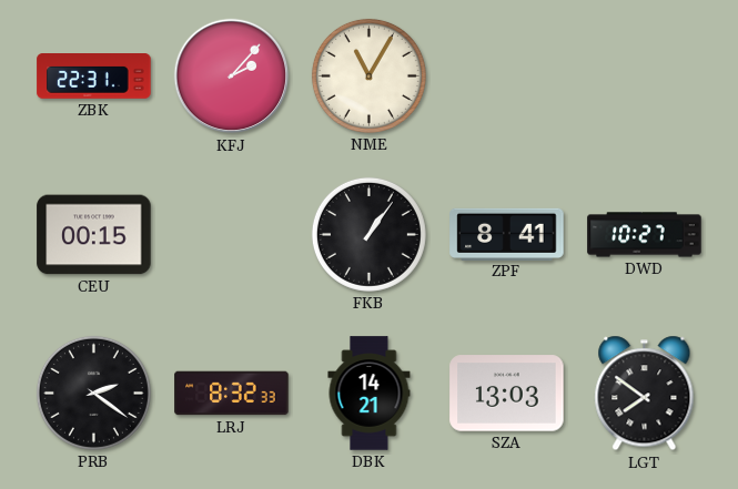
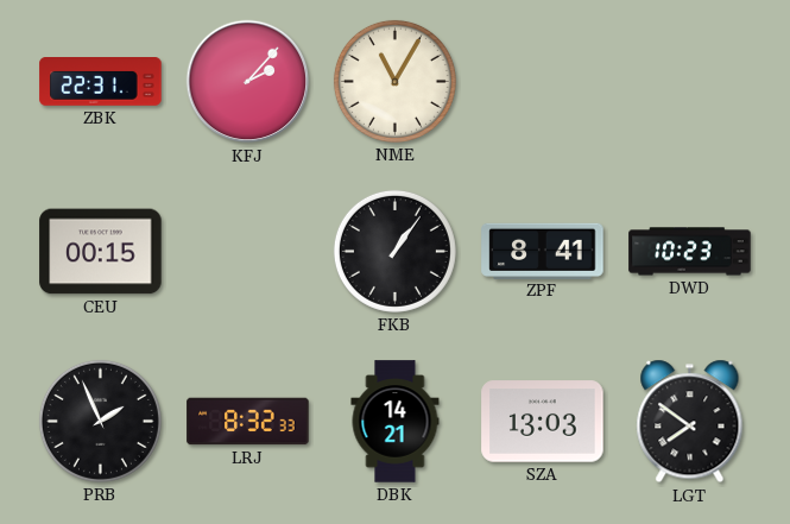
DWD: 10:27 -> 10:23
PRB: 2:21 -> 1:56
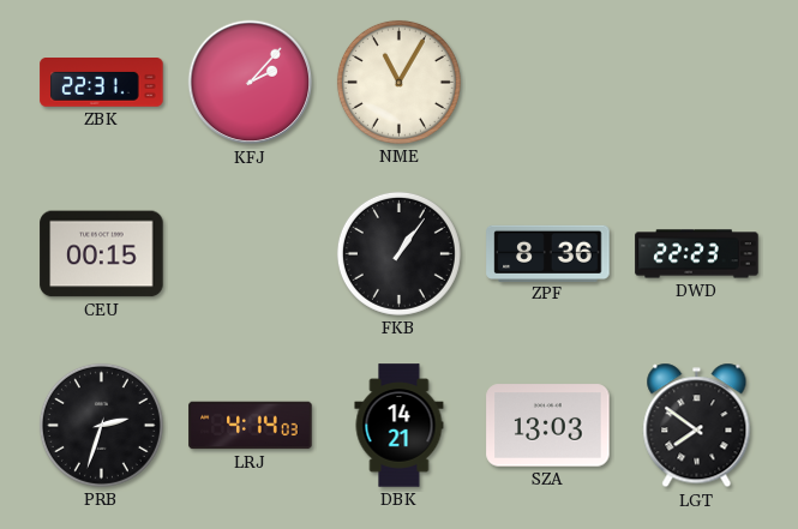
ZPF: 8:41 -> 8:36
DWD: 10:23 -> 22:23
PRB: 1:56 -> 2:33
LRJ: 8:32 -> 4:14
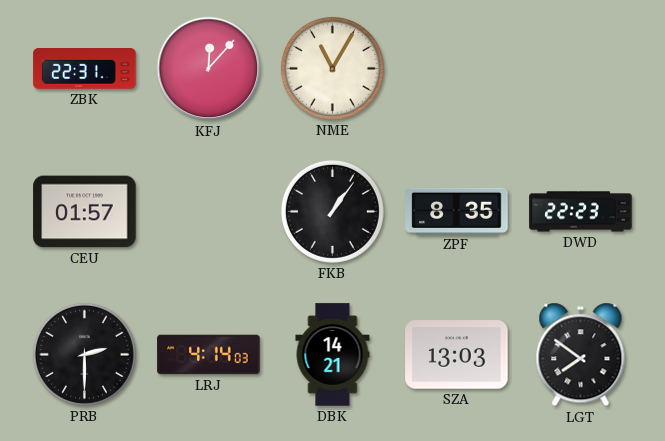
KFJ: 2:07 -> 12:07
CEU: 00:15 -> 01:57
ZPF: 8:36 -> 8:35
PRB: 2:33 -> 2:30
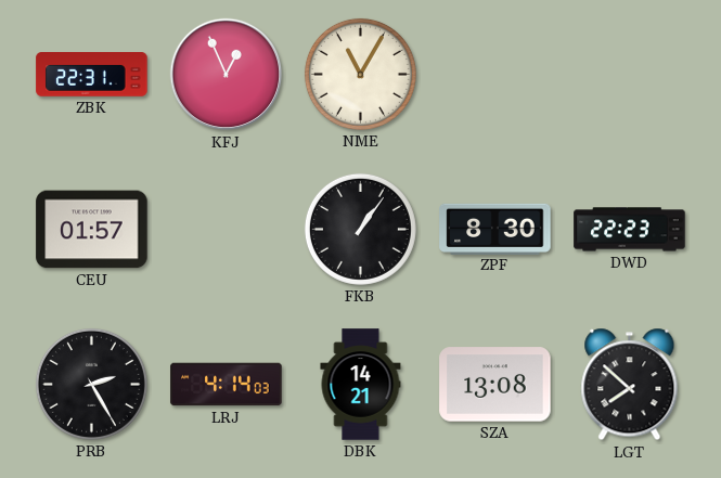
KFJ: 12:07 -> 12:56
ZPF: 8:35 -> 8:30
PRB: 2:30 -> 2:25
SZA: 13:03 -> 13:08
LGT: 7:51 -> 7:52
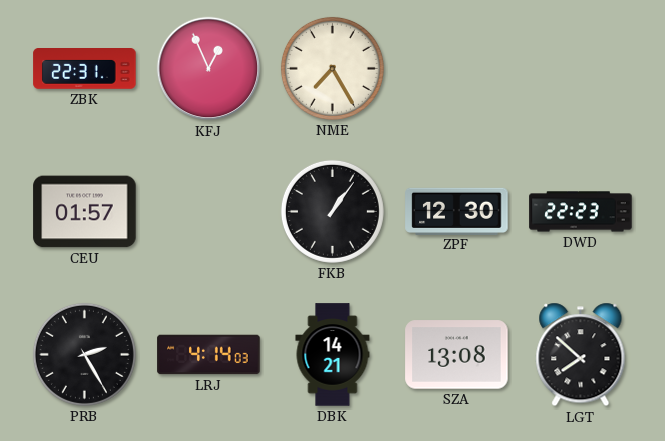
NME: 11:05 -> 7:25
ZPF: 8:30 -> 12:30
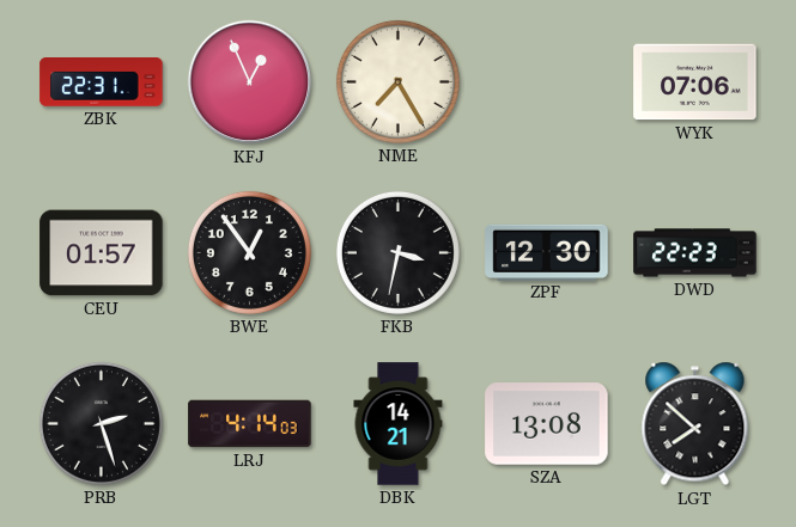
WYK: none -> 07:06
BWE: none -> 12:54
FKB: 1:06 -> 3:32
PRB: 2:25 -> 2:27
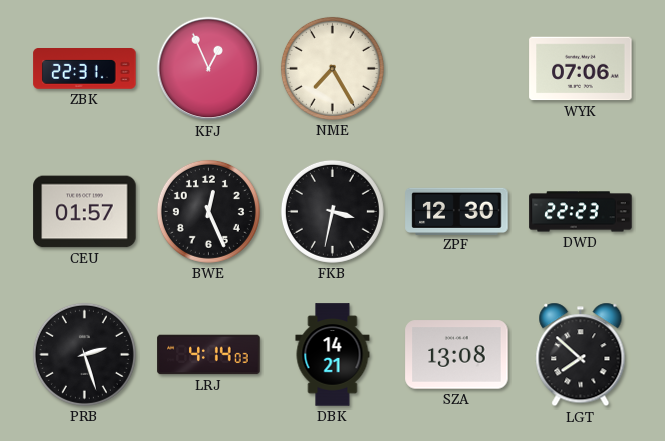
BWE: 12:54 -> 12:26
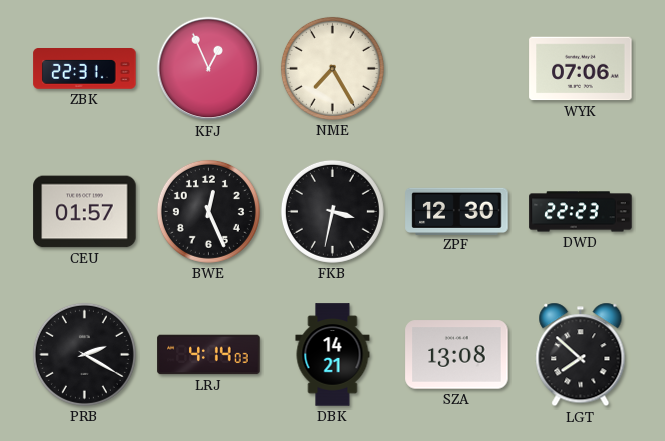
PRB: 2:27 -> 2:20
